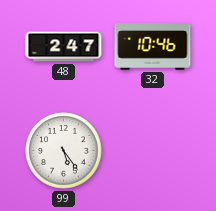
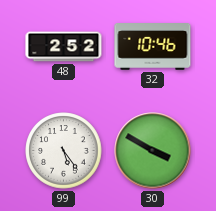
48: 2:47 -> 2:52
30: none -> 3:50
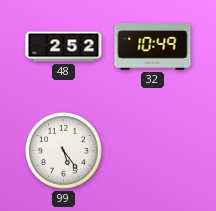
32: 10:46 -> 10:49
30: 3:50 -> none
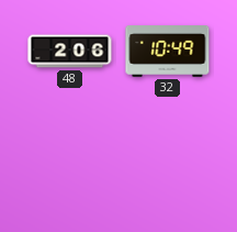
48: 2:52 -> 2:06
99: 5:24 -> none
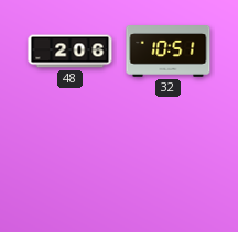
32: 10:49 -> 10:51
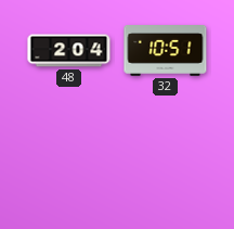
48: 2:06 -> 2:04
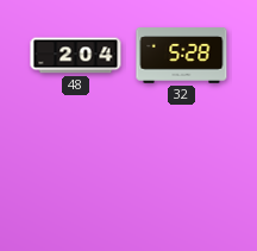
32: 10:51 -> 5:28
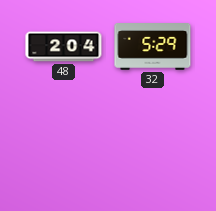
32: 5:28 -> 5:29
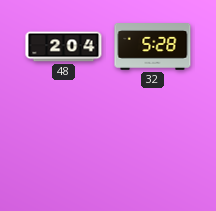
32: 5:29 -> 5:28
